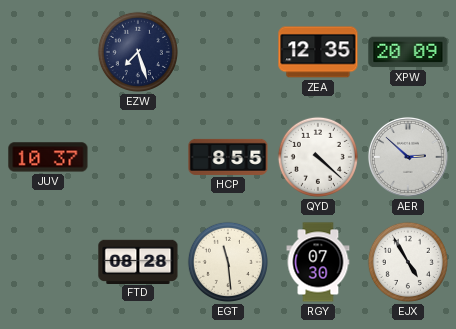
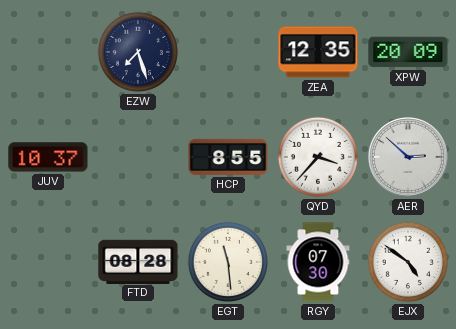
QYD: 4:22 -> 3:37
EJX: 4:55 -> 4:51
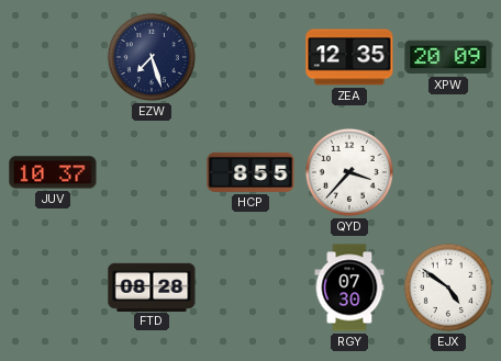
AER: 2:52 -> none
EGT: 11:29 -> none
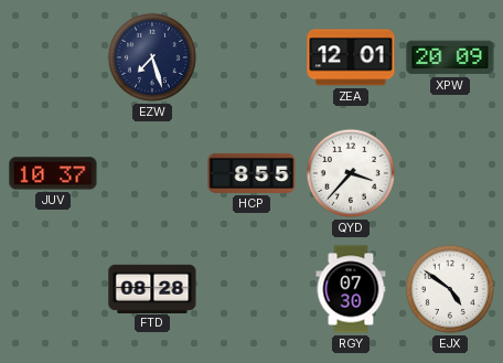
ZEA: 12:35 -> 12:01
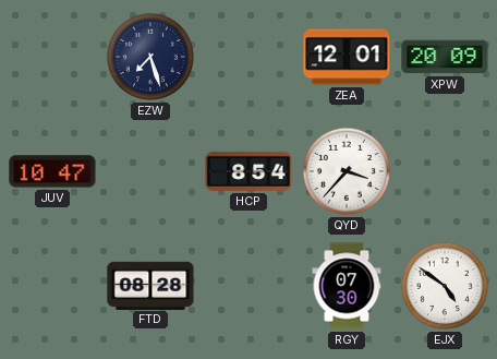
JUV: 10:37 -> 10:47
HCP: 8:55 -> 8:54
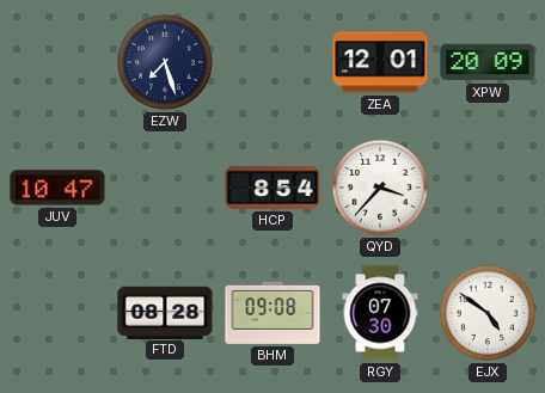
BHM: none -> 09:08
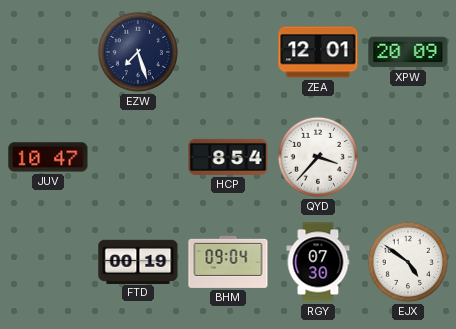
FTD: 08:28 -> 00:19
BHM: 09:08 -> 09:04
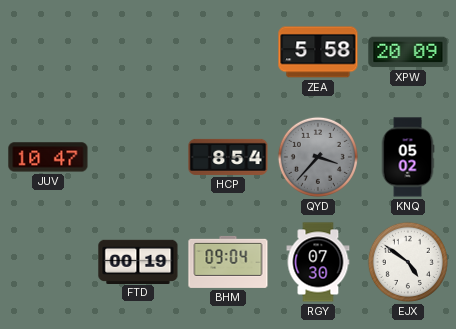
EZW: 7:27 -> none
ZEA: 12:01 -> 5:58
QYD dial: white -> grey
KNQ: none -> 05:02
